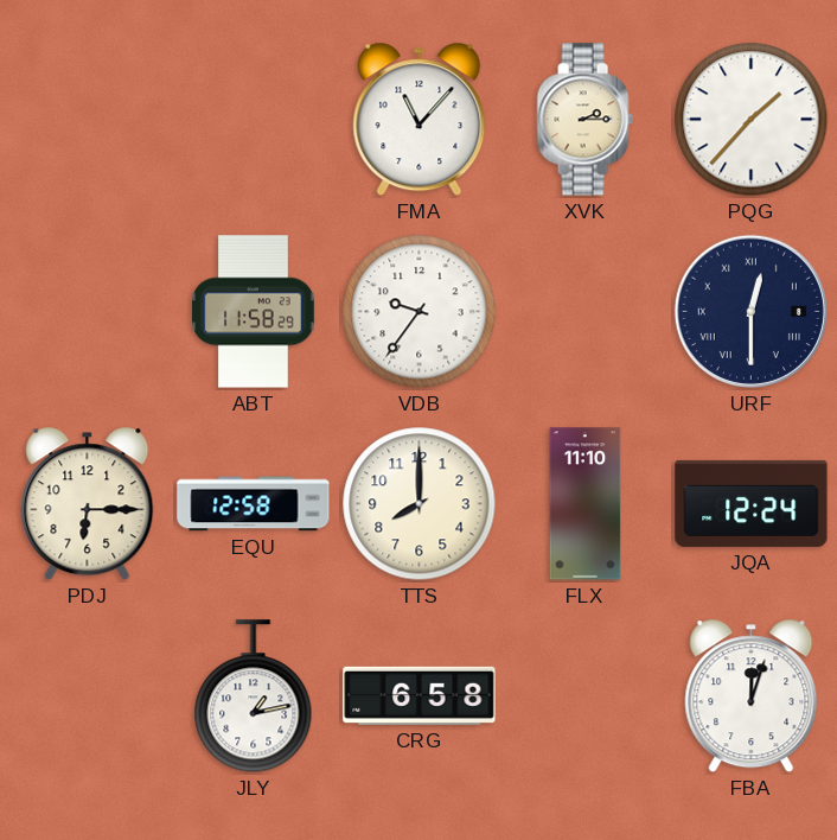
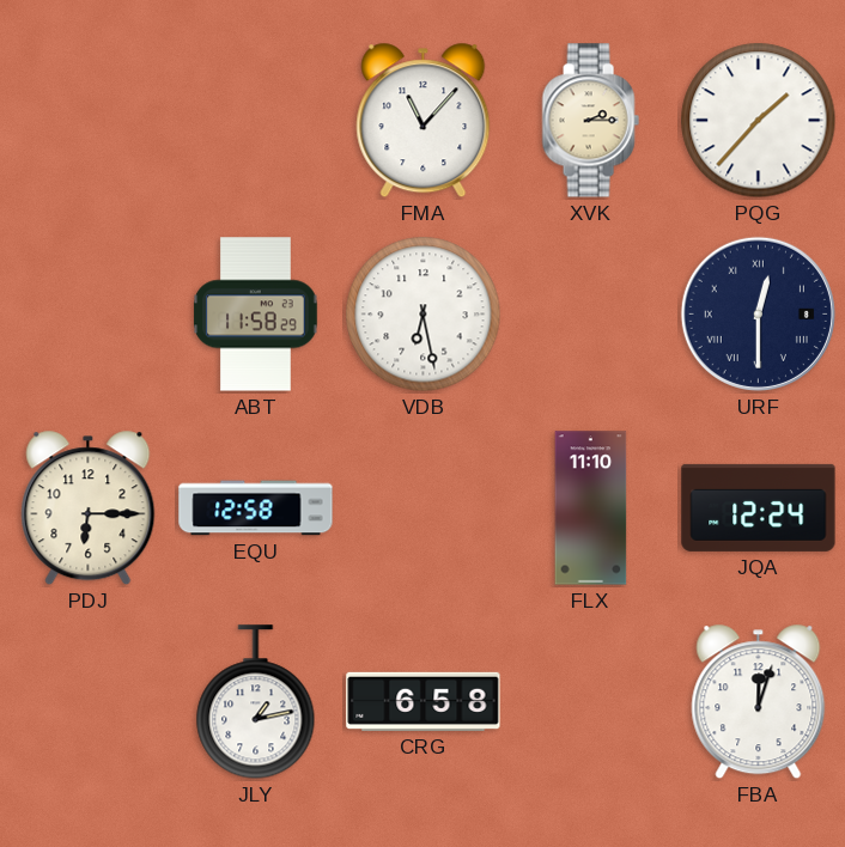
VDB: 9:36 -> 6:28
TTS: 8:00 -> none
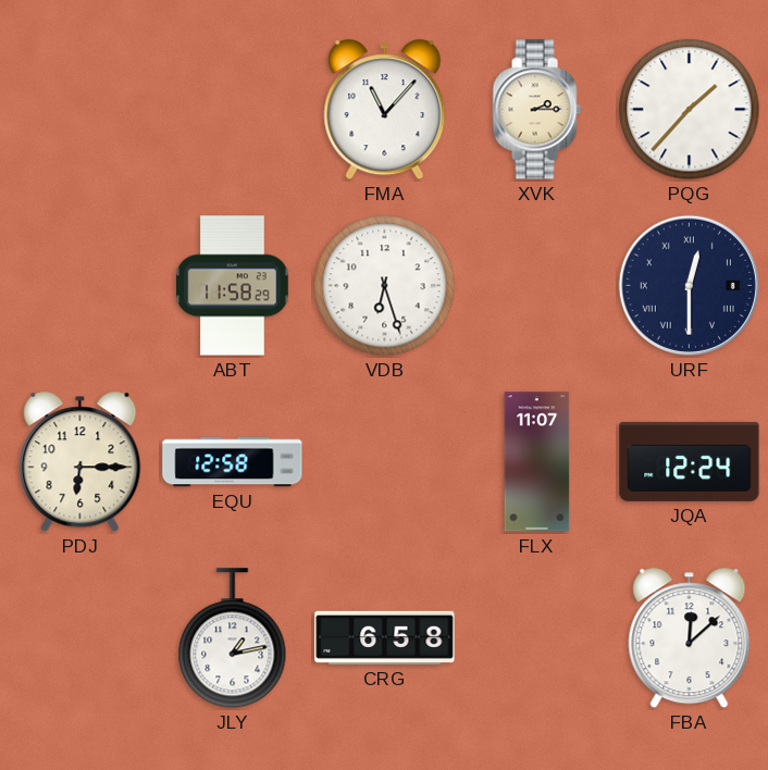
VDB: 6:28 -> 6:27
FLX: 11:10 -> 11:07
FBA: 12:03 -> 12:08
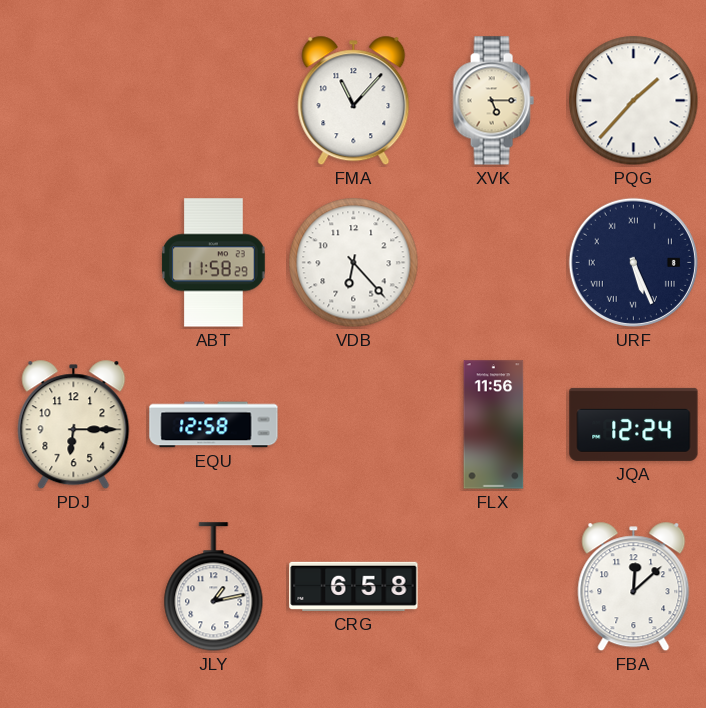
XVK: 2:15 -> 5:15
VDB: 6:27 -> 6:23
URF: 12:30 -> 5:26
FLX: 11:07 -> 11:56
